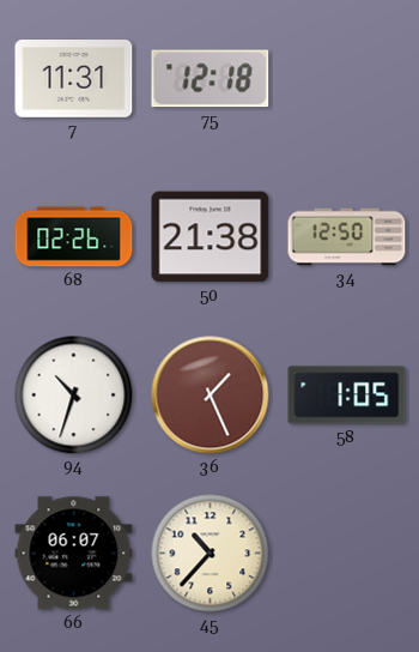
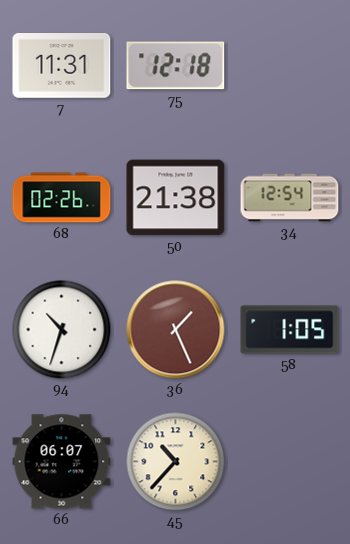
34: 12:50 -> 12:54
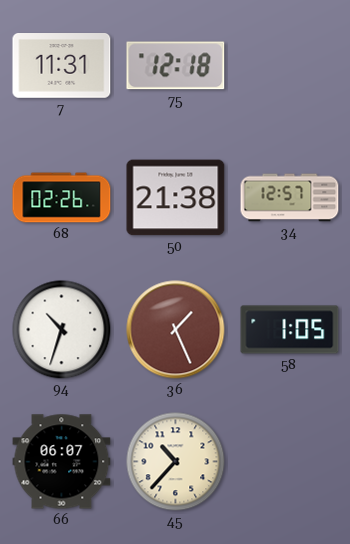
34: 12:54 -> 12:57
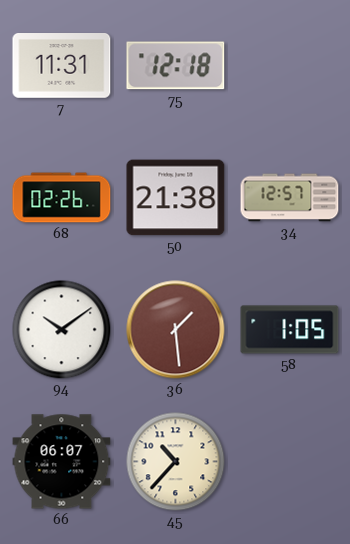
94: 10:33 -> 10:09
36: 1:26 -> 1:29
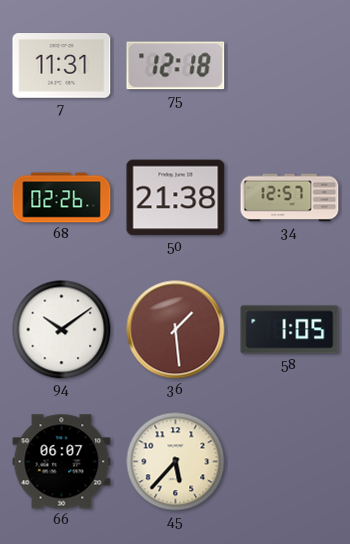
45: 10:37 -> 5:37
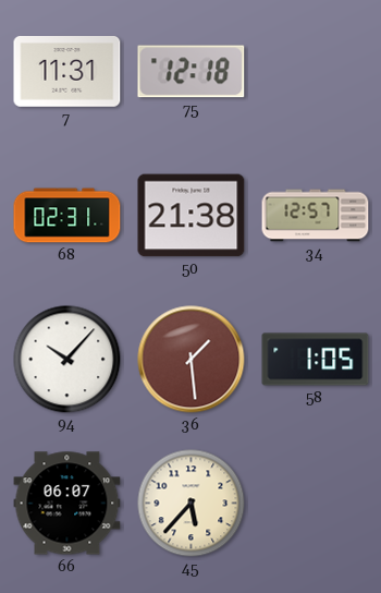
68: 02:26 -> 02:31
94: 10:09 -> 10:07
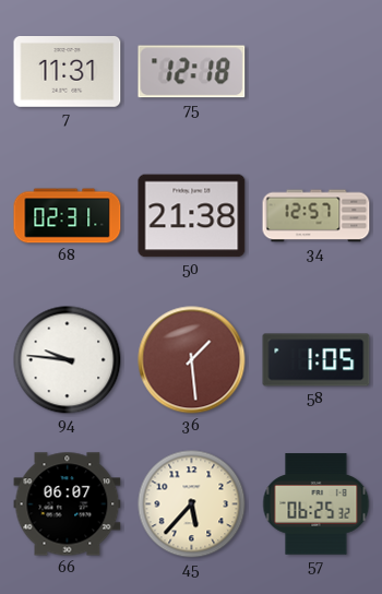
94: 10:07 -> 9:46
57: none -> 06:25
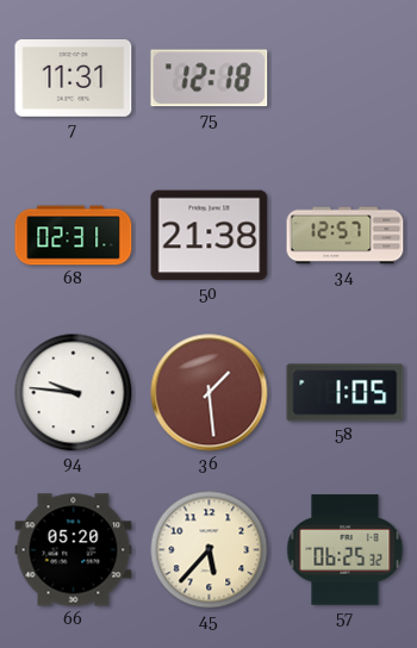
66: 06:07 -> 05:20
